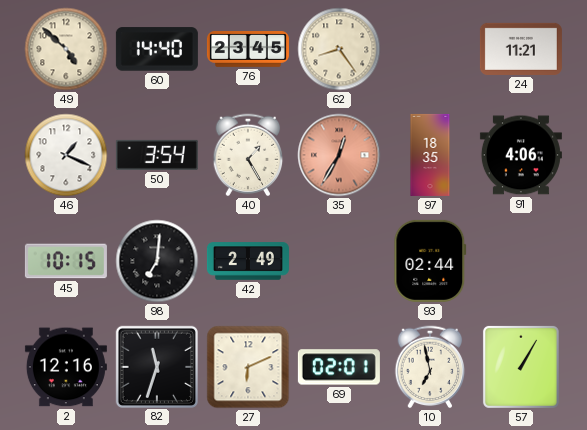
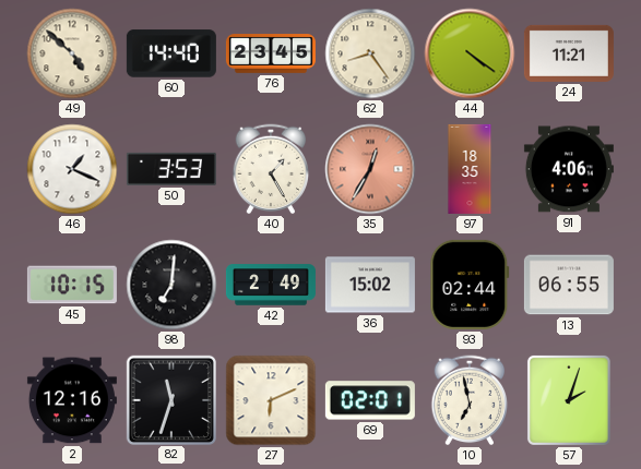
44: none -> 4:21
50: 3:54 -> 3:53
36: none -> 15:02
13: none -> 06:55
57: 1:05 -> 2:03
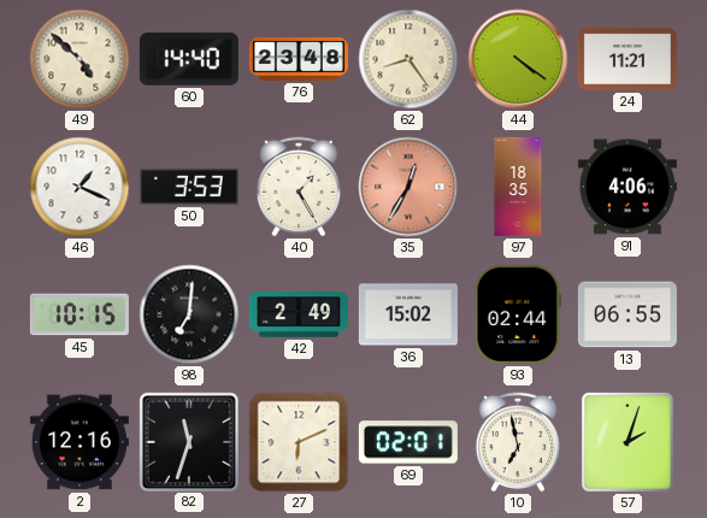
76: 23:45 -> 23:48
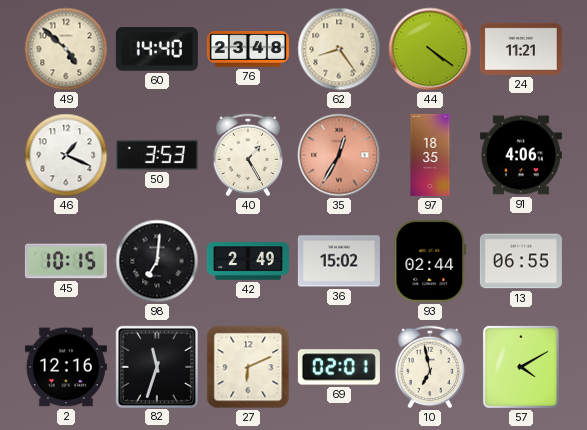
57: 2:03 -> 4:10
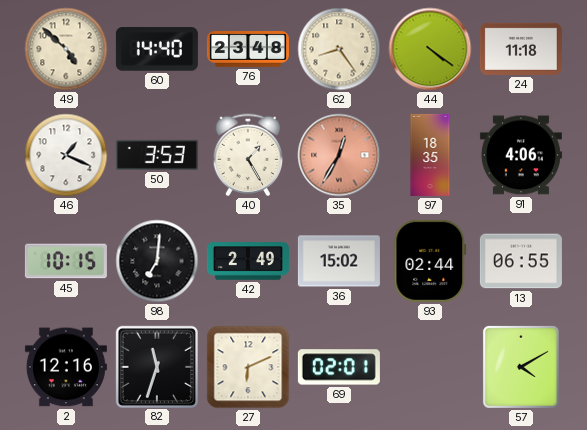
24: 11:21 -> 11:18
10: 6:58 -> none
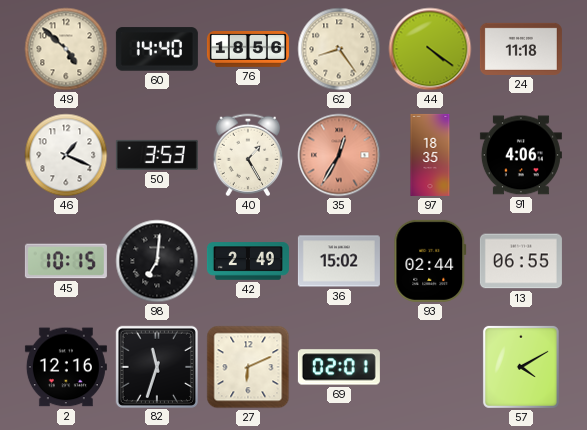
76: 23:48 -> 18:56
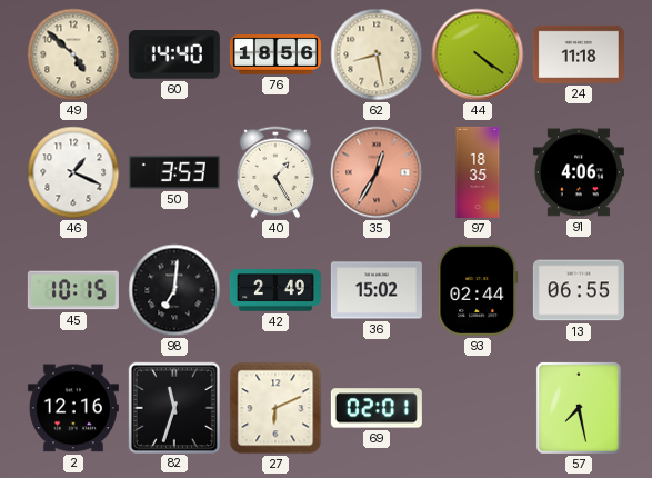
62: 8:24 -> 8:28
57: 4:10 -> 7:28
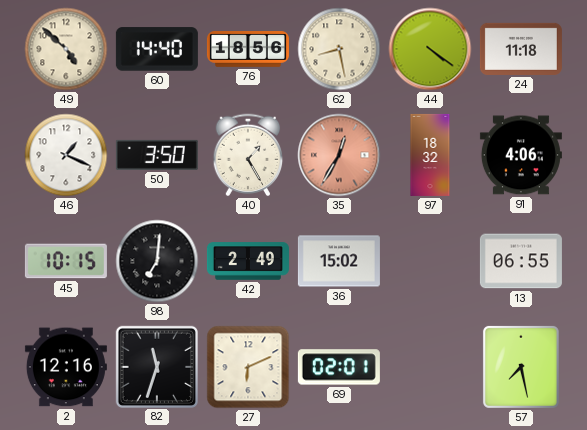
50: 3:53 -> 3:50
97: 18:35 -> 18:32
93: 02:44 -> none
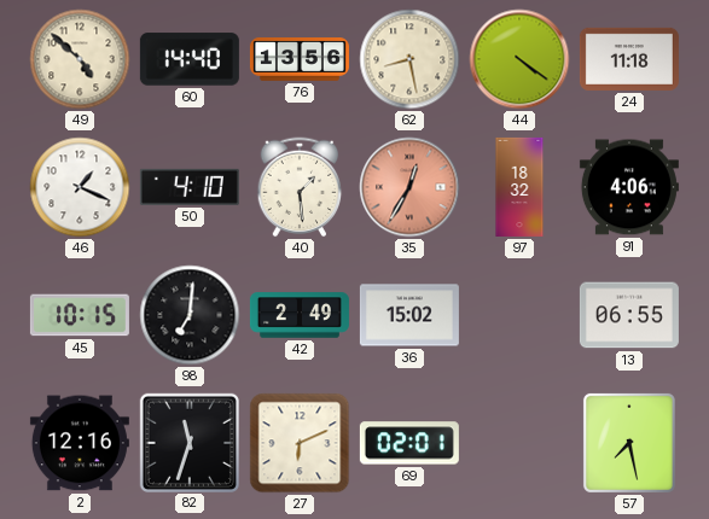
76: 18:56 -> 13:56
50: 3:50 -> 4:10
40: 1:25 -> 1:29
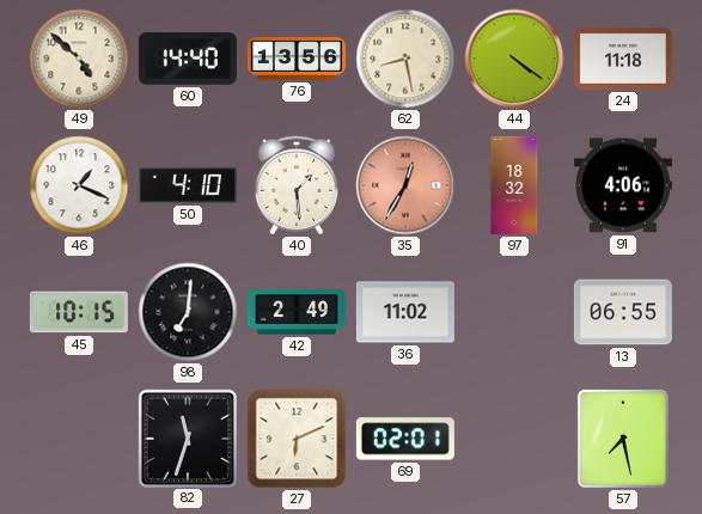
36: 15:02 -> 11:02
2: 12:16 -> none
